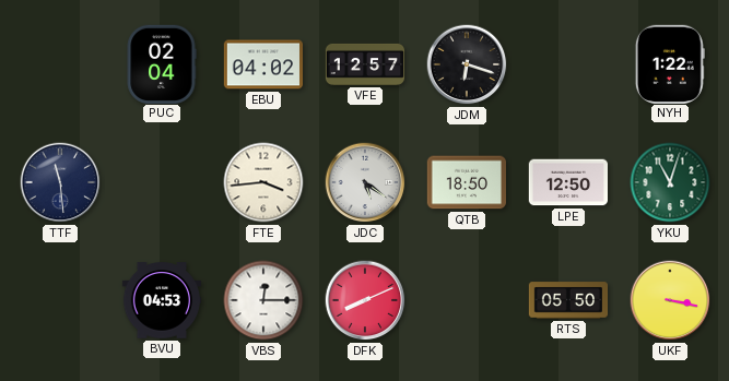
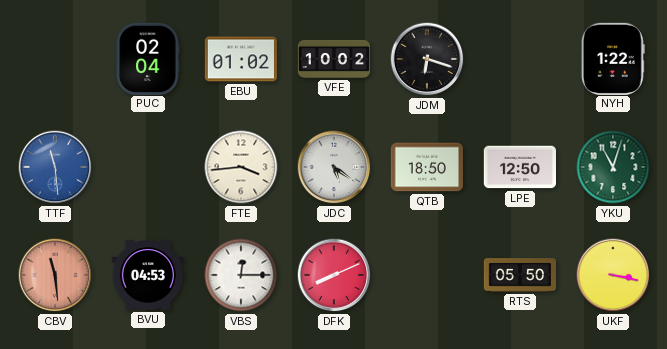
EBU: 04:02 -> 01:02
VFE: 12:57 -> 10:02
TTF dial: navy -> blue
CBV: none -> 11:29
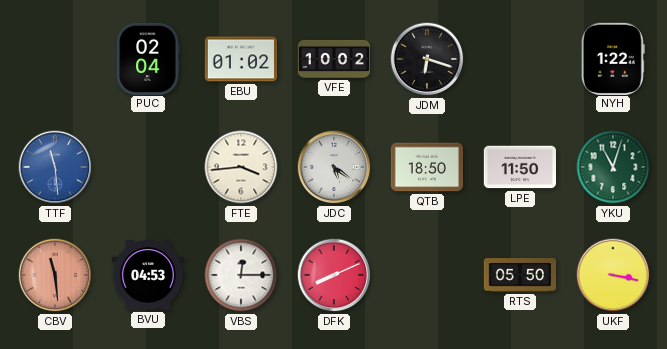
LPE: 12:50 -> 11:50
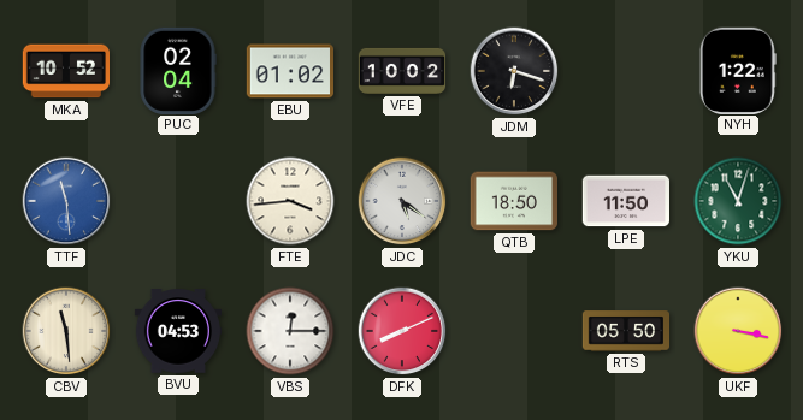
MKA: none -> 10:52
CBV dial: salmon -> cream
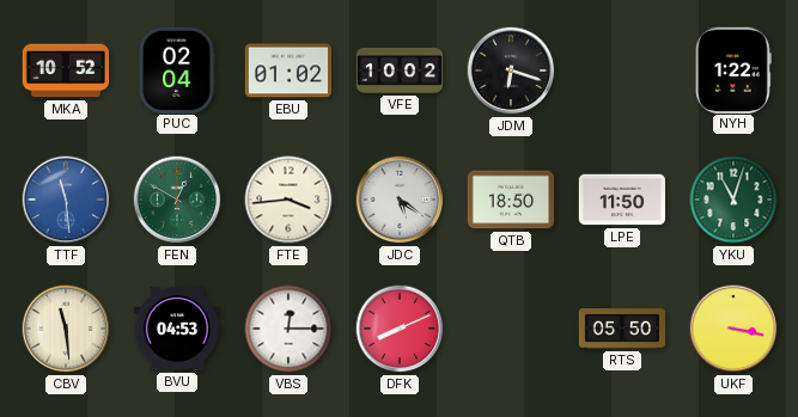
FEN: none -> 12:50
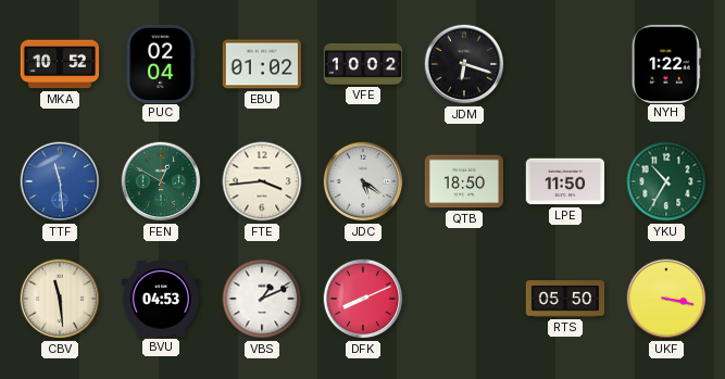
YKU: 11:03 -> 10:35
VBS: 12:15 -> 1:11
